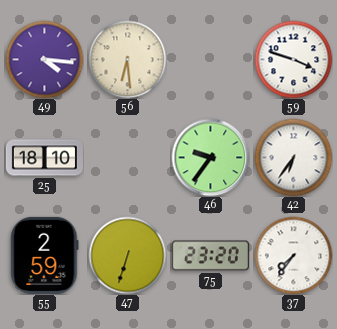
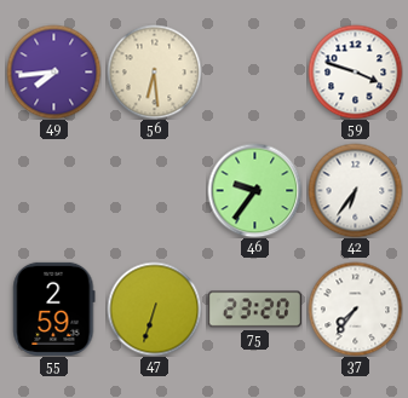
49: 4:16 -> 7:44
25: 18:10 -> none
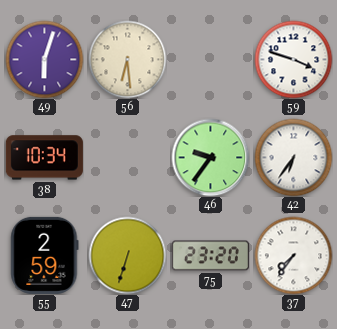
49: 7:44 -> 6:03
38: none -> 10:34
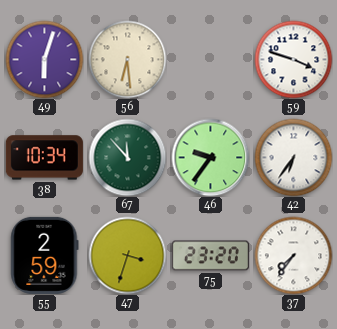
67: none -> 11:53
47: 6:33 -> 3:33
